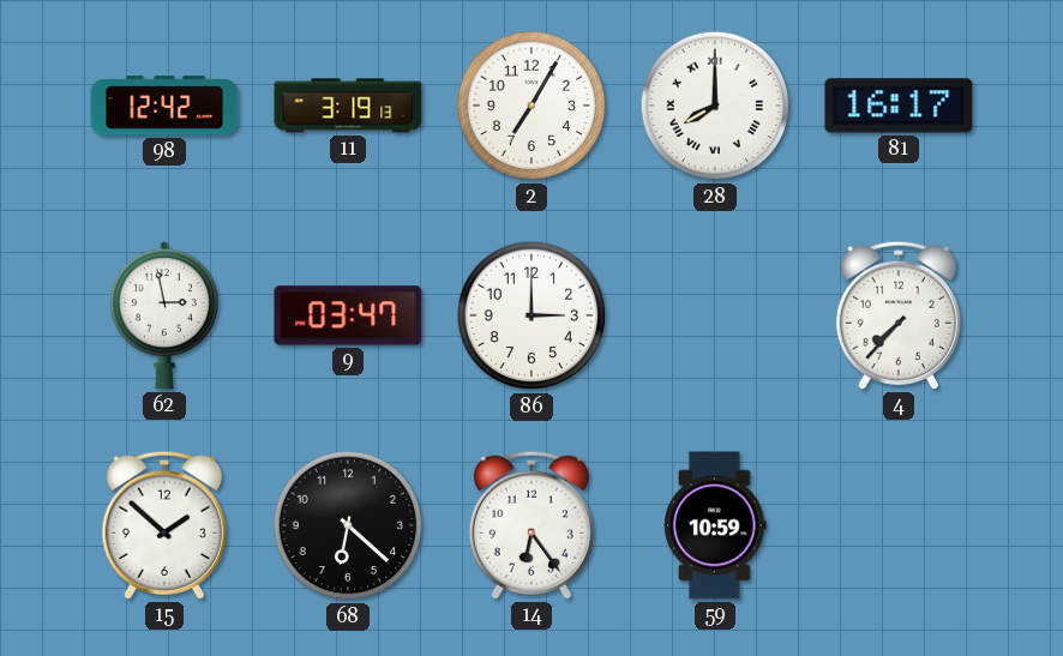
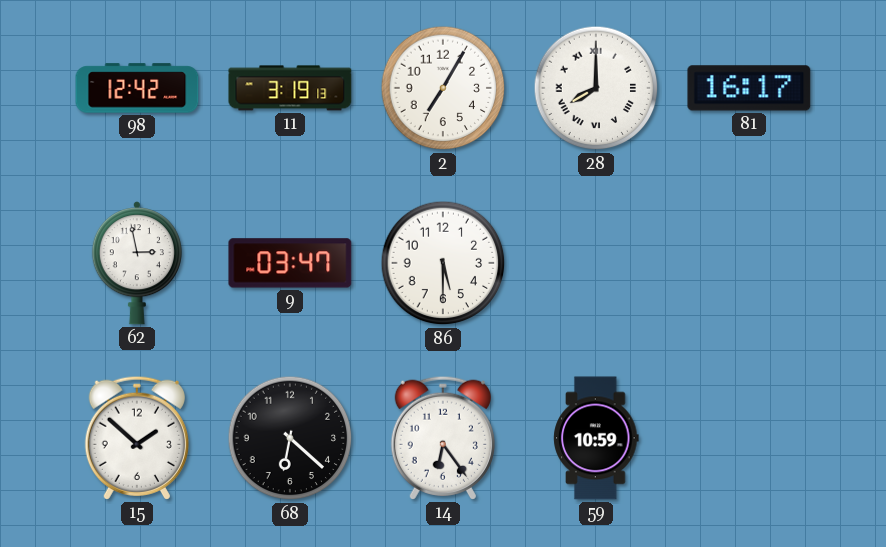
86: 3:00 -> 5:30
4: 7:37 -> none
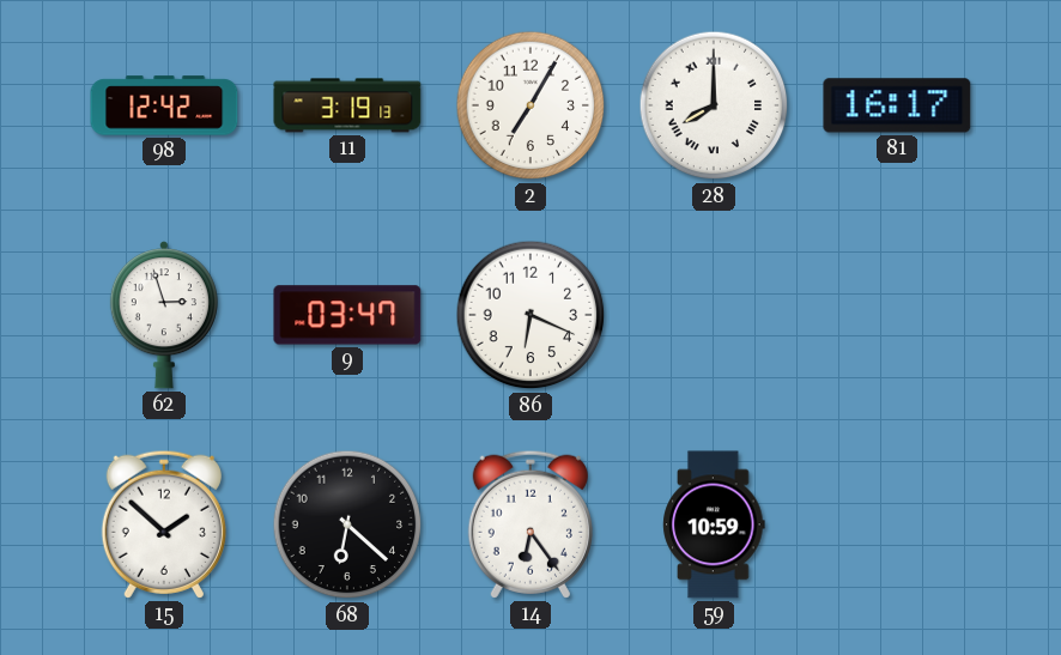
62: 2:58 -> 2:57
86: 5:30 -> 6:19
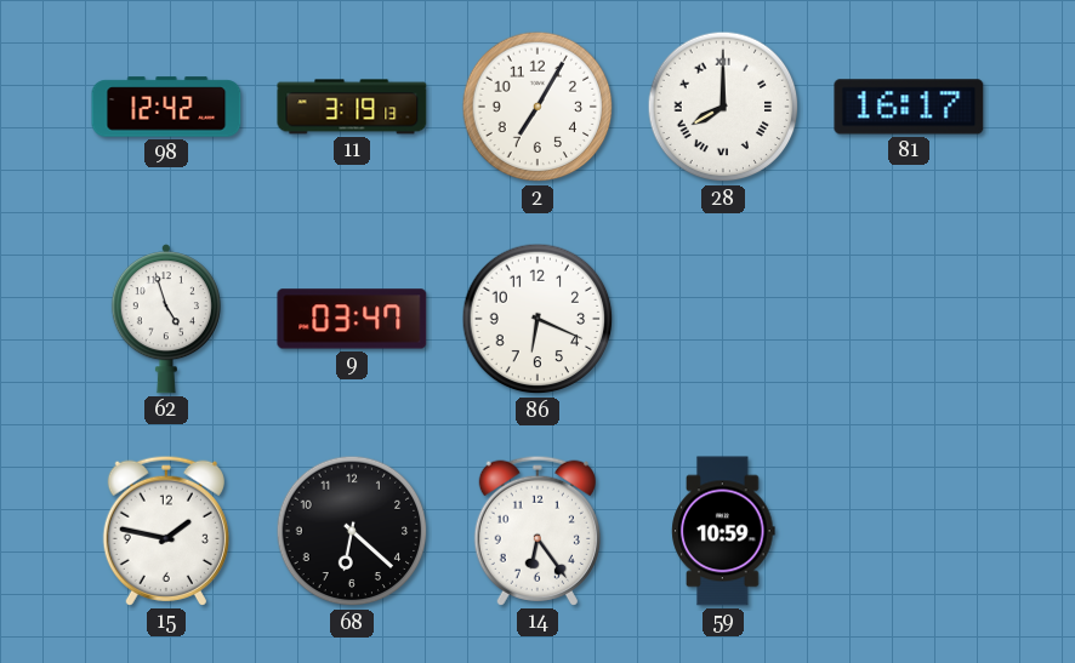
62: 2:57 -> 4:57
15: 1:52 -> 1:47
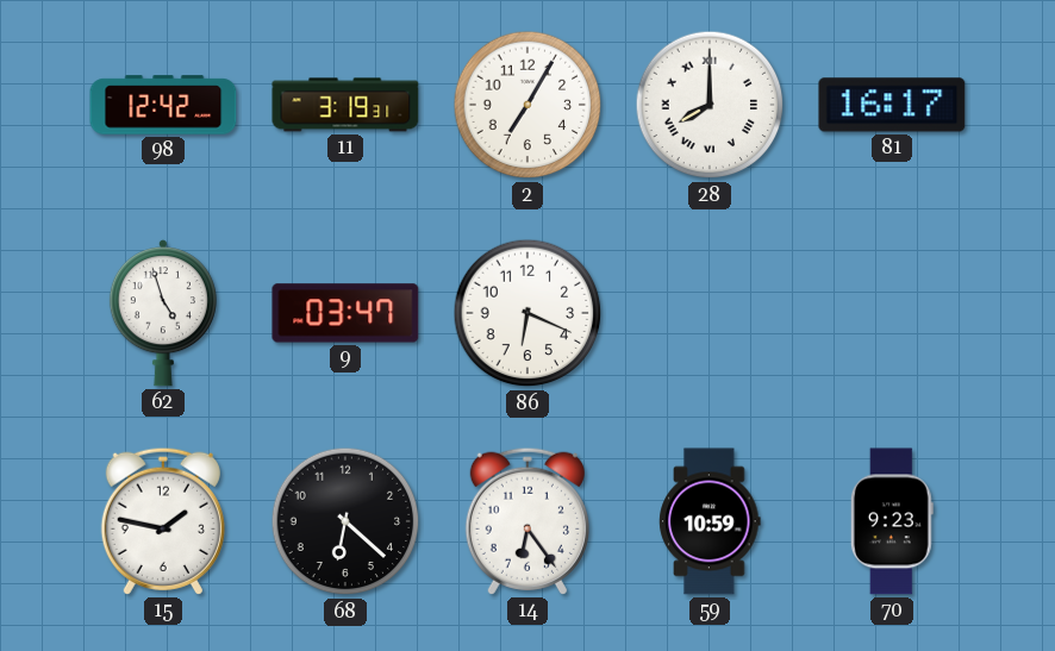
11: 3:19:13 -> 3:19:31
70: none -> 9:23
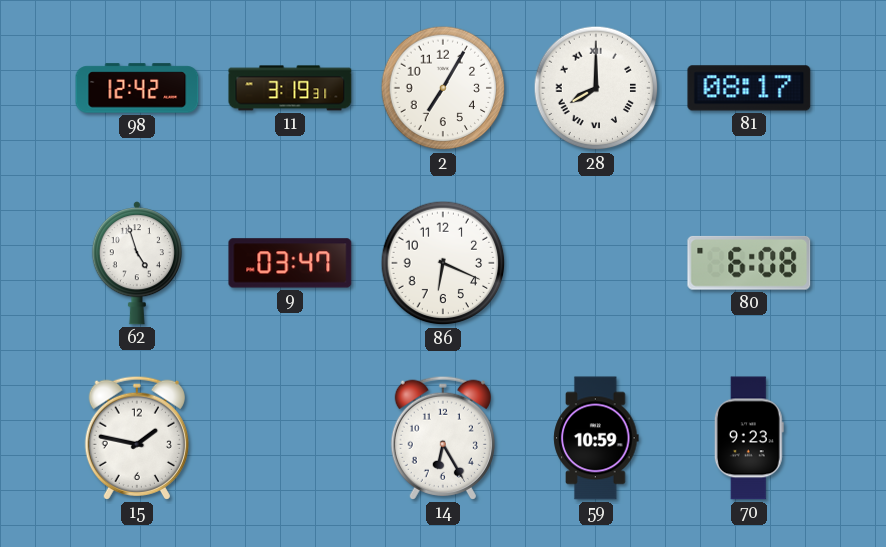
81: 16:17 -> 08:17
80: none -> 6:08
68: 6:22 -> none
14: 6:24 -> 6:25
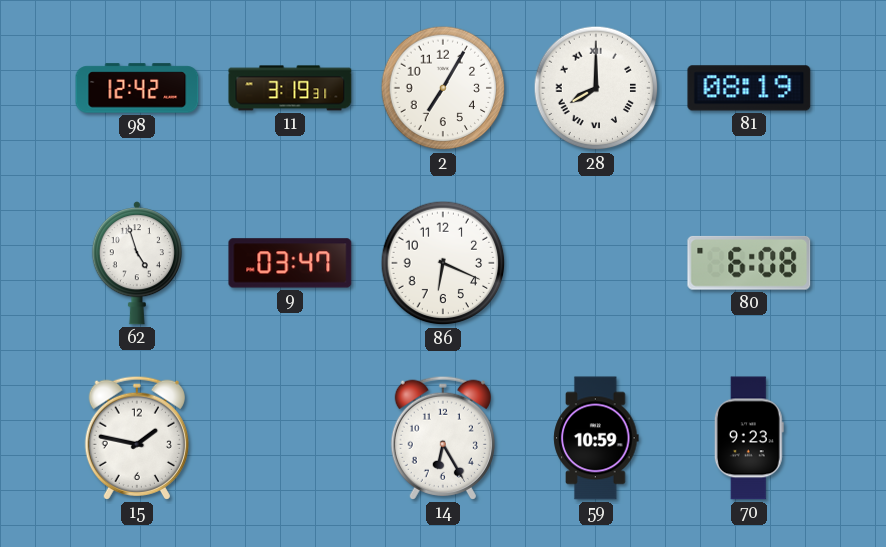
81: 08:17 -> 08:19
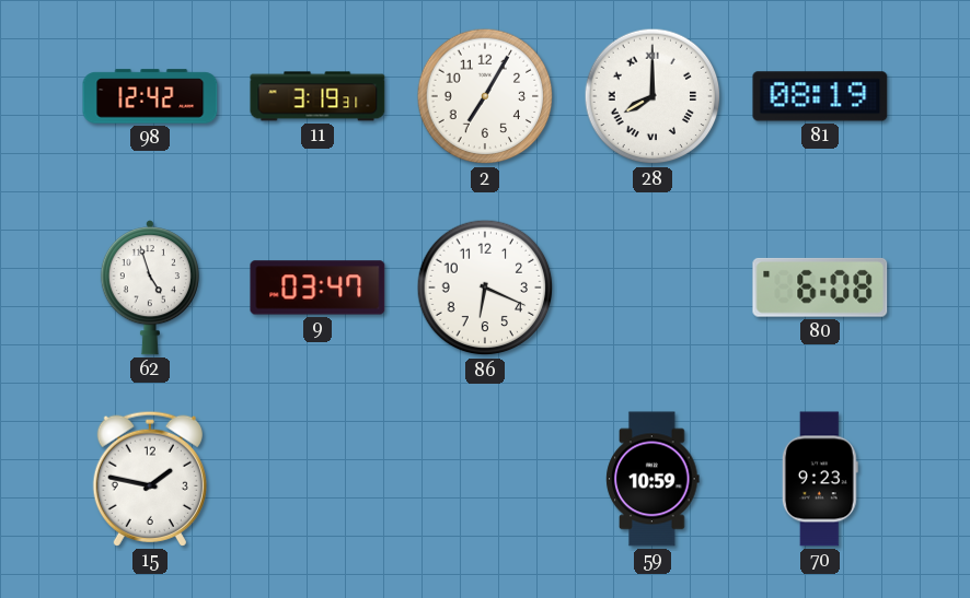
14: 6:25 -> none
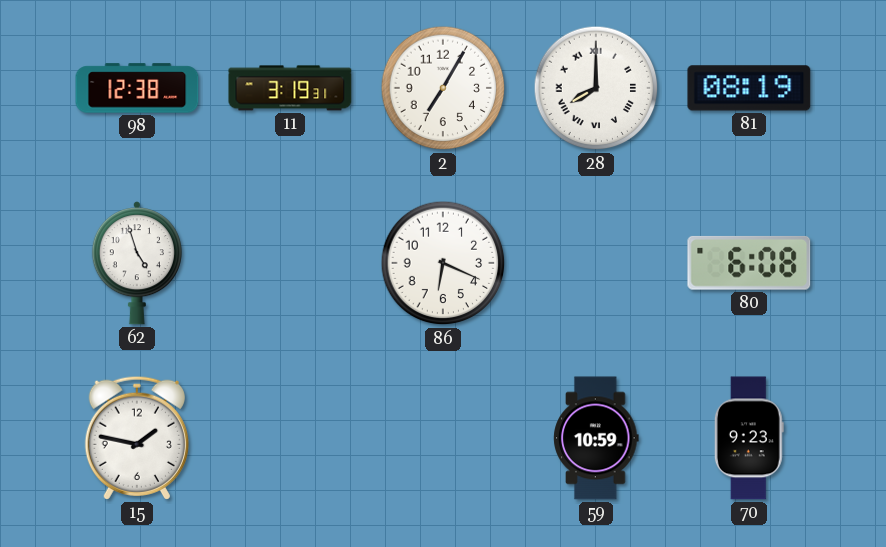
98: 12:42 -> 12:38
9: 03:47 -> none
